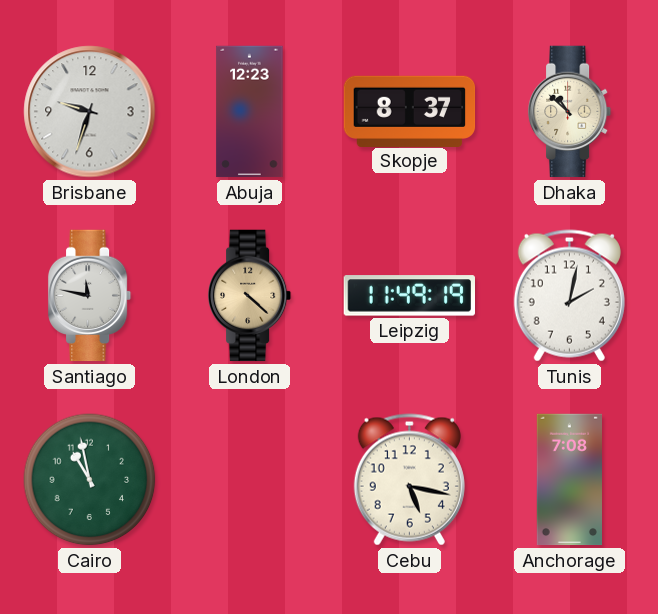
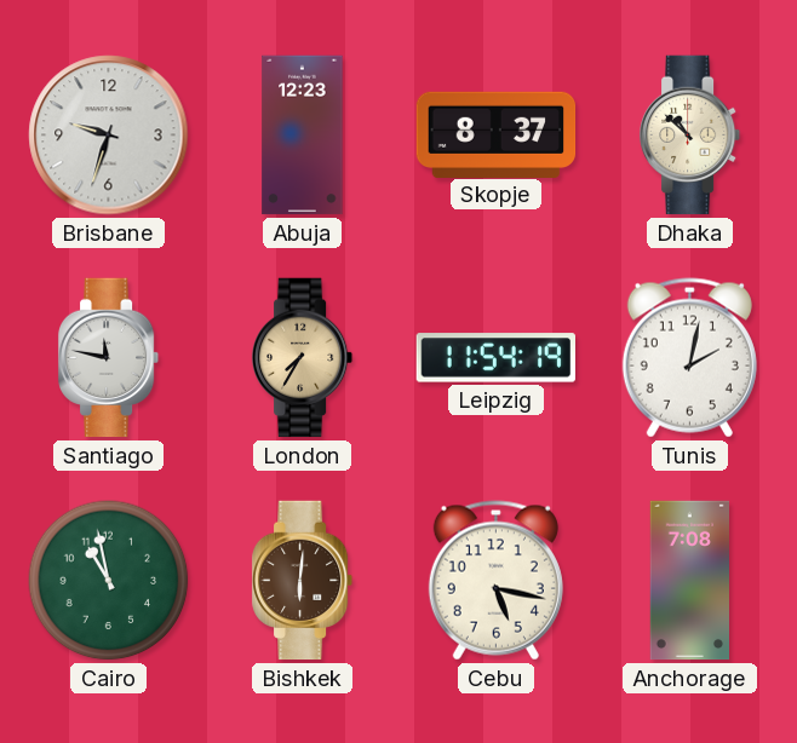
London: 4:22 -> 7:35
Leipzig: 11:49 -> 11:54
Bishkek: none -> 6:01
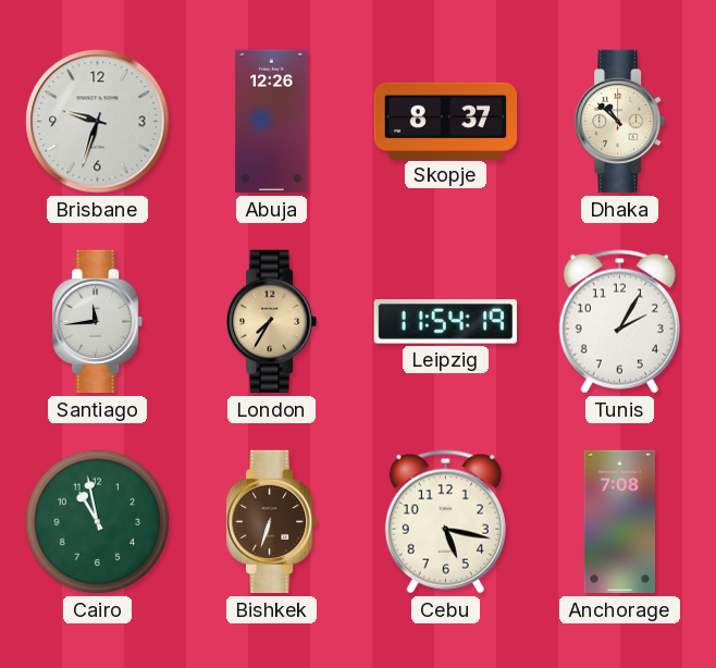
Abuja: 12:23 -> 12:26
Santiago: 11:47 -> 11:44
Tunis: 2:02 -> 2:05
Bishkek: 6:01 -> 6:33
